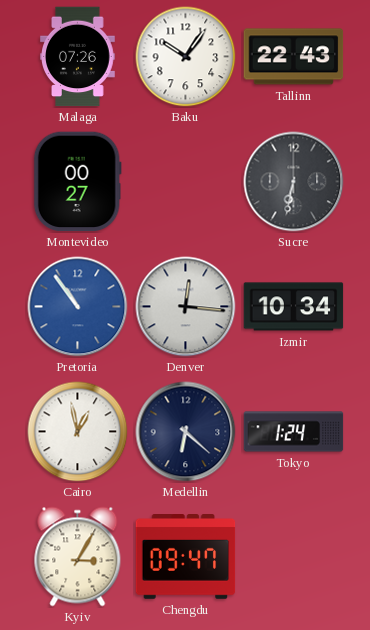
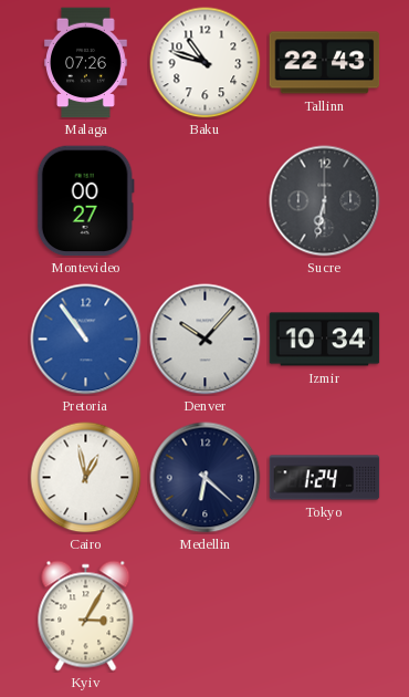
Baku: 10:06 -> 10:48
Denver: 12:16 -> 10:07
Chengdu: 09:47 -> none
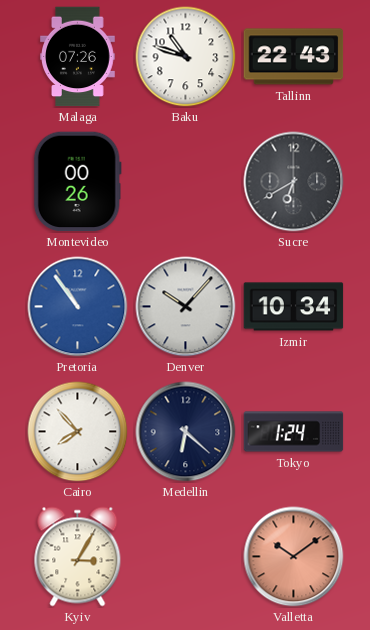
Montevideo: 00:27 -> 00:26
Sucre: 6:32 -> 6:40
Cairo: 12:58 -> 7:53
Valletta: none -> 10:09
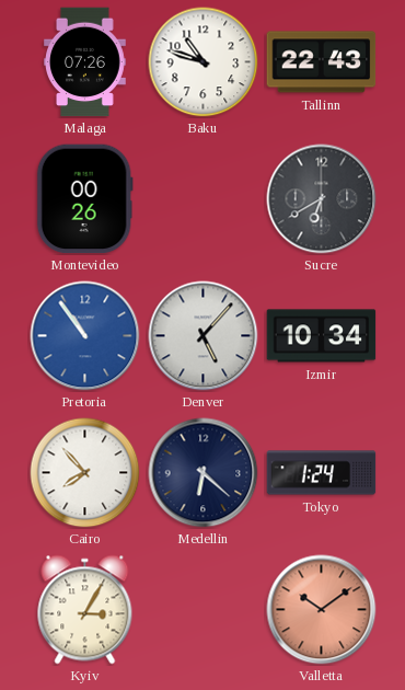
Denver: 10:07 -> 5:07
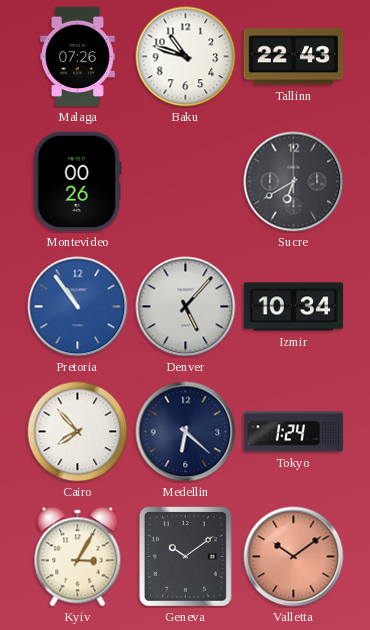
Geneva: none -> 10:09
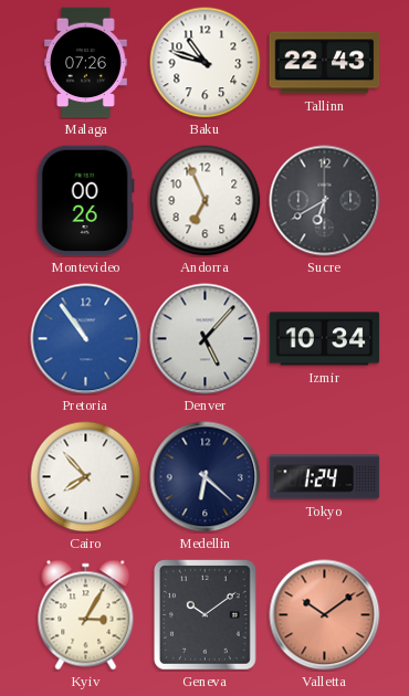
Andorra: none -> 6:56
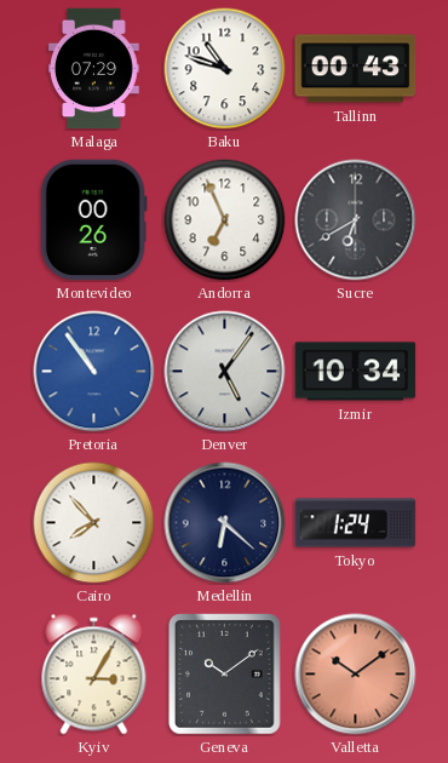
Malaga: 07:26 -> 07:29
Tallinn: 22:43 -> 00:43
Denver: 5:07 -> 5:06
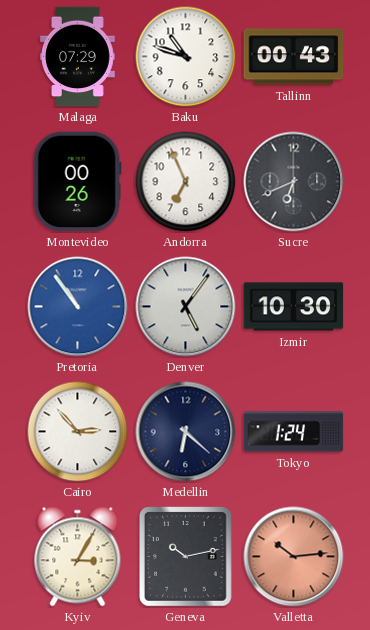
Sucre: 6:40 -> 6:41
Izmir: 10:34 -> 10:30
Cairo: 7:53 -> 2:53
Geneva: 10:09 -> 10:13
Valletta: 10:09 -> 10:14
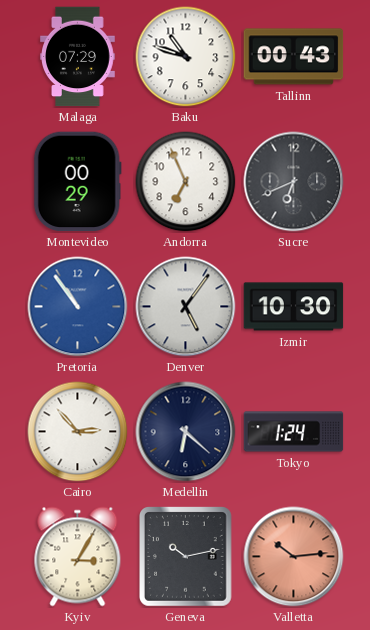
Montevideo: 00:26 -> 00:29
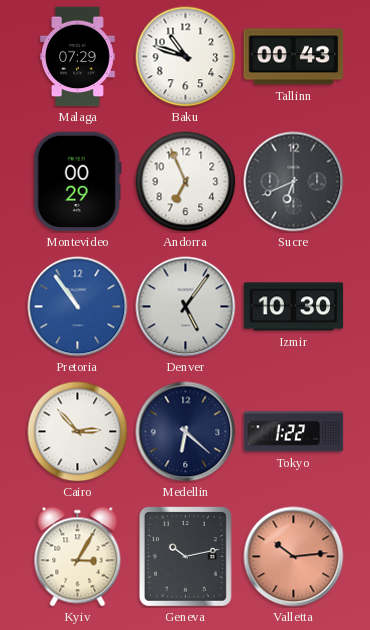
Tokyo: 1:24 -> 1:22
